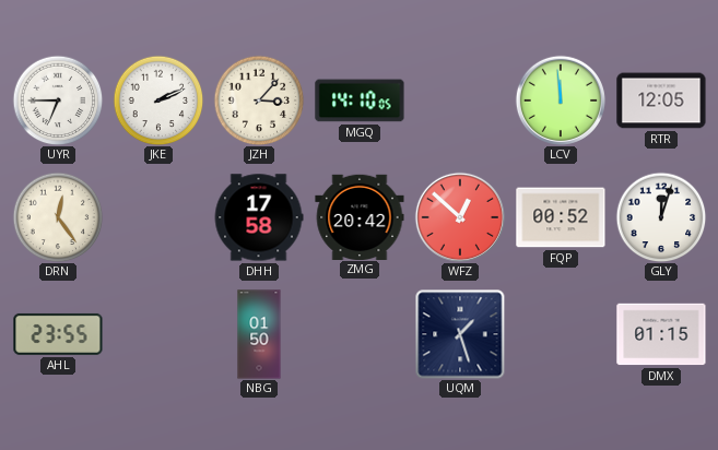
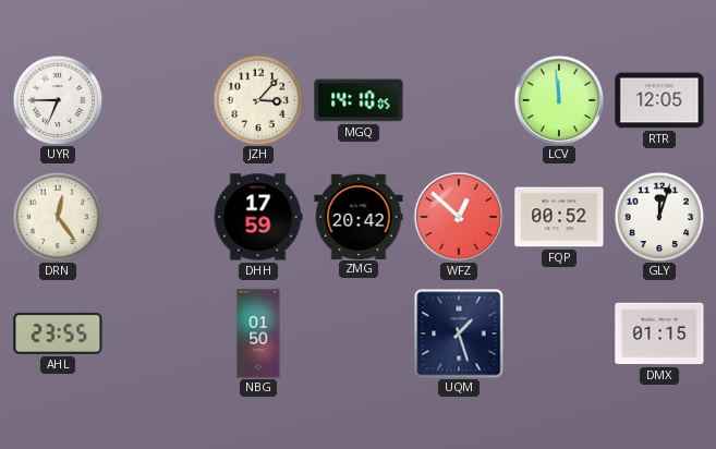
JKE: 2:11 -> none
DHH: 17:58 -> 17:59
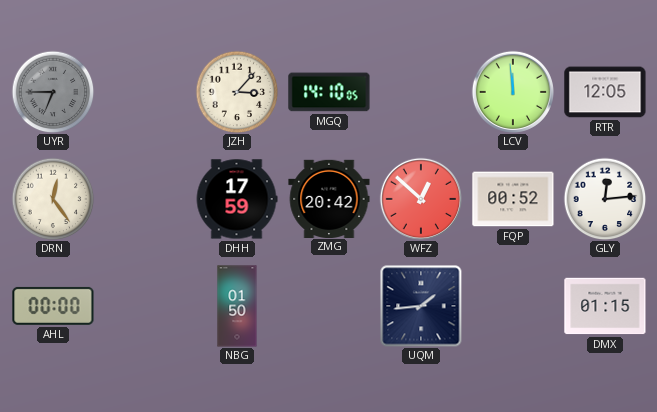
UYR dial: white -> grey
GLY: 12:03 -> 12:14
AHL: 23:55 -> 00:00
UQM: 1:27 -> 1:44
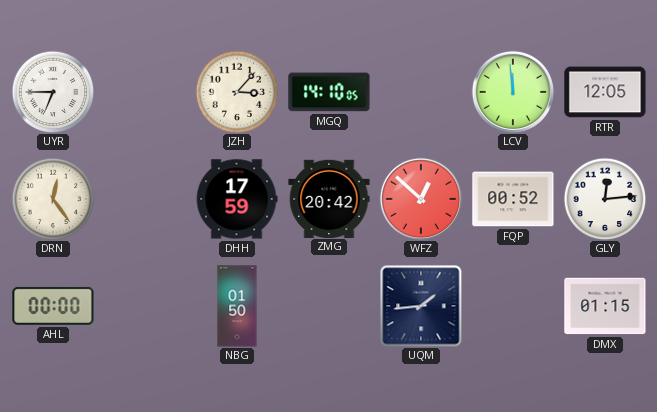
UYR dial: grey -> white
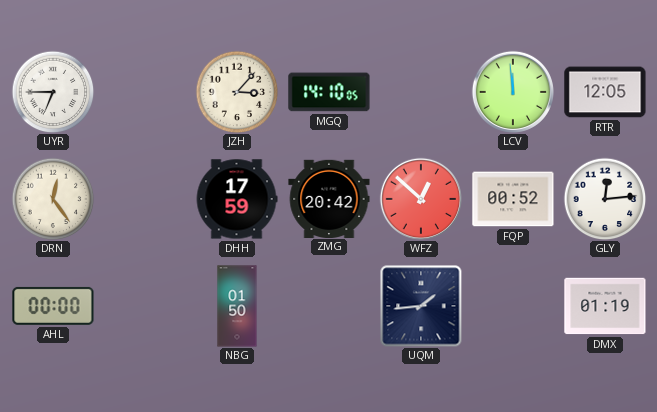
DMX: 01:15 -> 01:19
